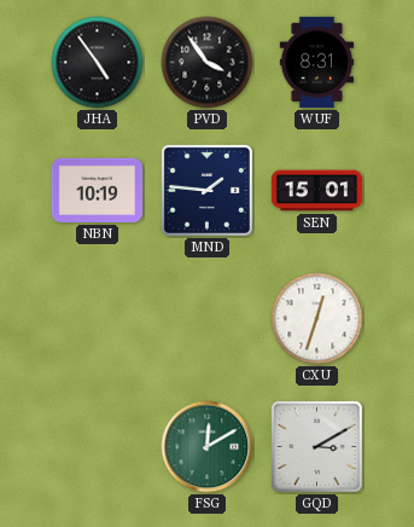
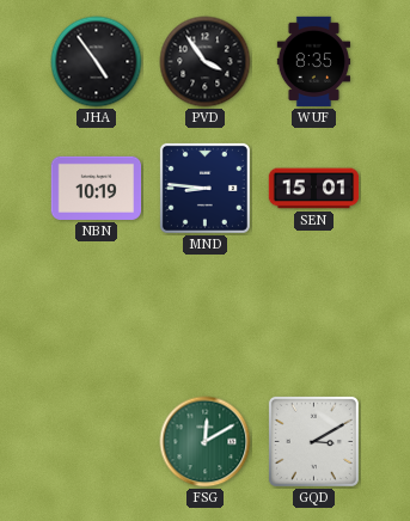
WUF: 8:31 -> 8:35
MND: 1:46 -> 8:46
CXU: 12:33 -> none
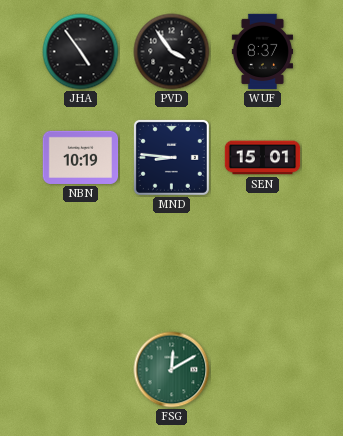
WUF: 8:35 -> 8:37
GQD: 3:10 -> none
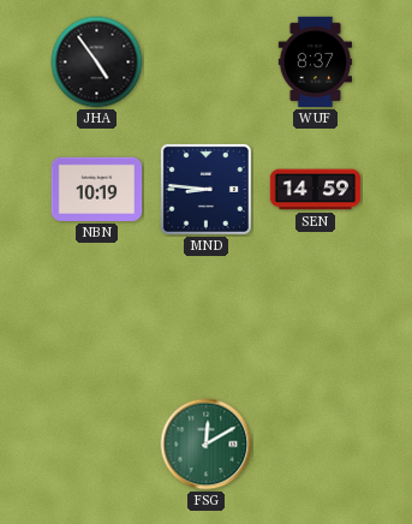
PVD: 3:54 -> none
SEN: 15:01 -> 14:59
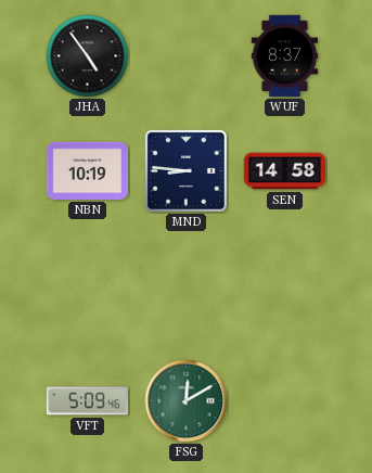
SEN: 14:59 -> 14:58
VFT: none -> 5:09
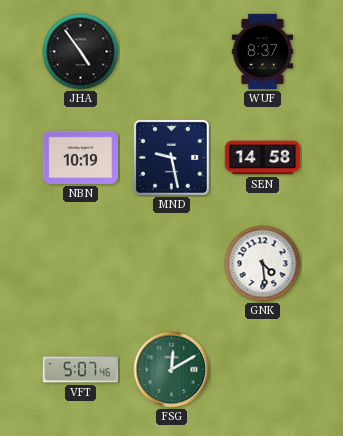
MND: 8:46 -> 9:28
GNK: none -> 4:29
VFT: 5:09 -> 5:07
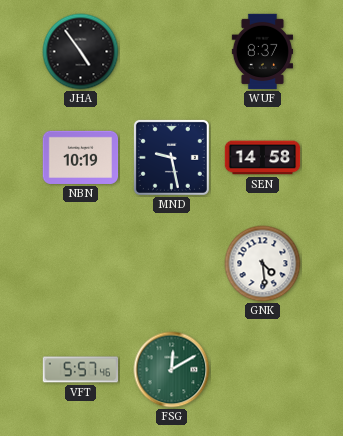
VFT: 5:07 -> 5:57
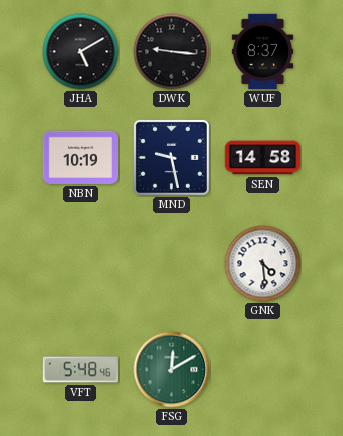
JHA: 4:54 -> 5:10
DWK: none -> 9:16
VFT: 5:57 -> 5:48
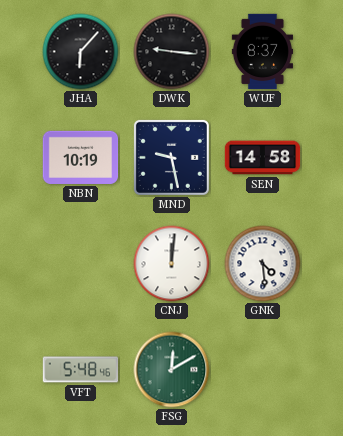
JHA: 5:10 -> 6:07
CNJ: none -> 12:01
